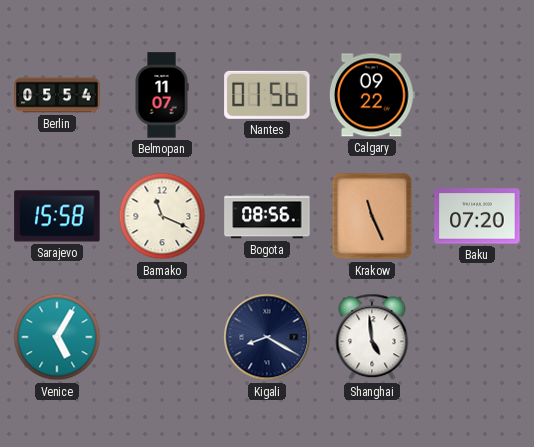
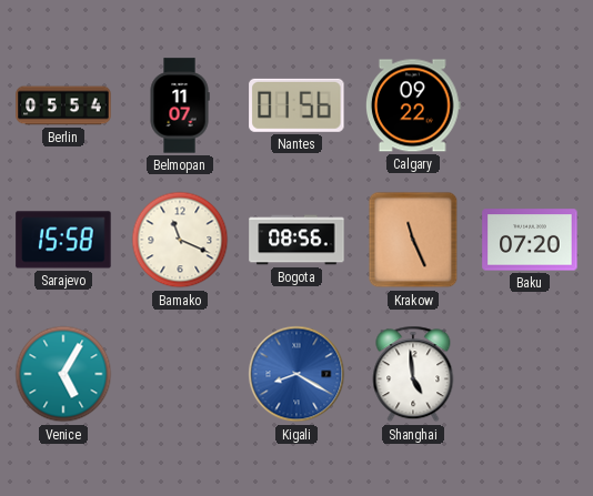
Kigali dial: navy -> blue
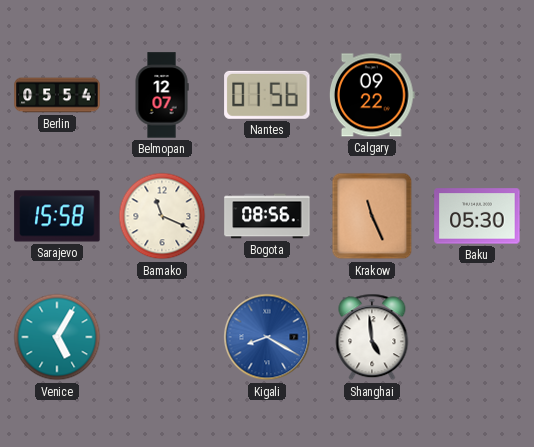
Belmopan: 11:07 -> 12:07
Baku: 07:20 -> 05:30
